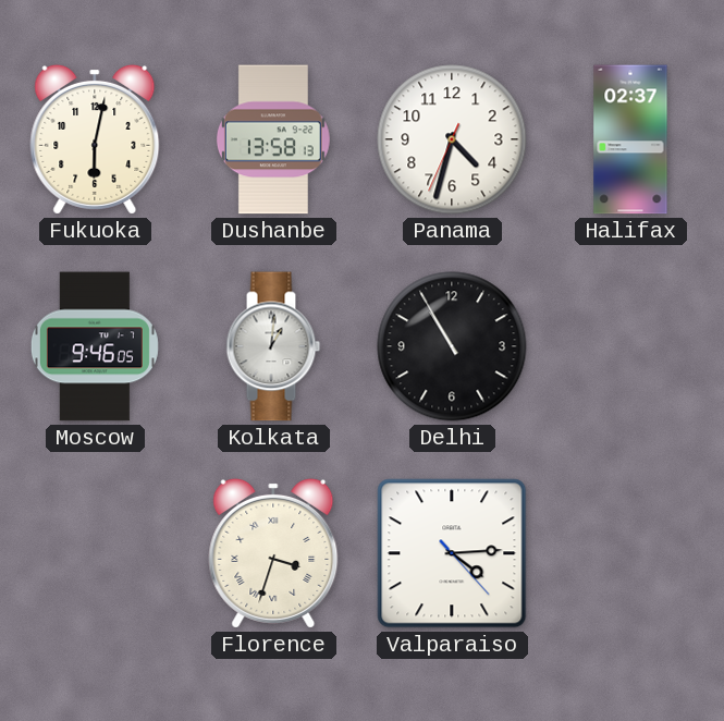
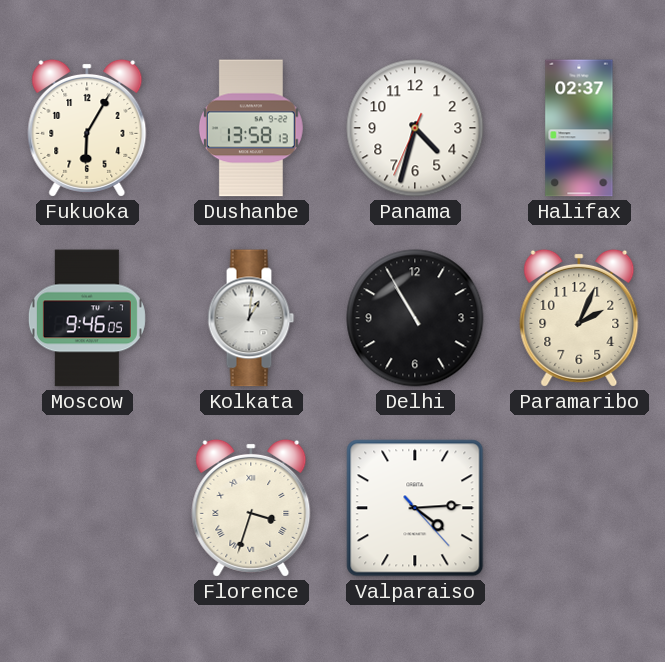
Fukuoka: 6:02 -> 6:05
Paramaribo: none -> 2:04
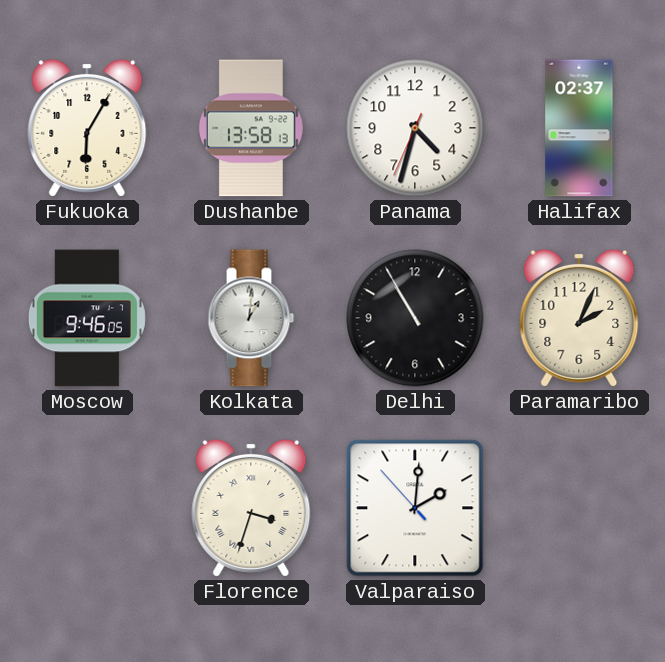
Valparaiso: 4:14 -> 2:00
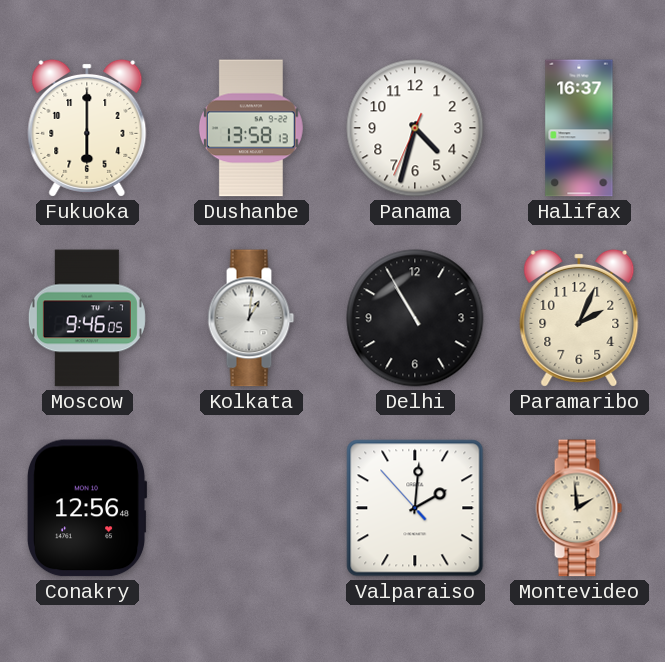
Fukuoka: 6:05 -> 6:00
Halifax: 02:37 -> 16:37
Conakry: none -> 12:56
Florence: 3:33 -> none
Montevideo: none -> 1:59
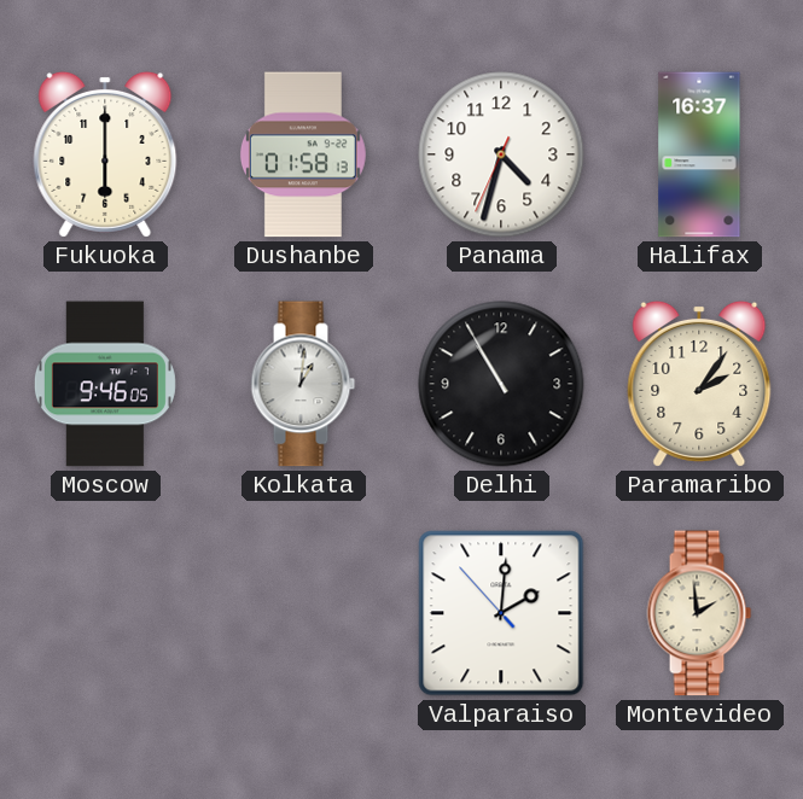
Dushanbe: 13:58 -> 01:58
Paramaribo: 2:04 -> 2:06
Conakry: 12:56 -> none
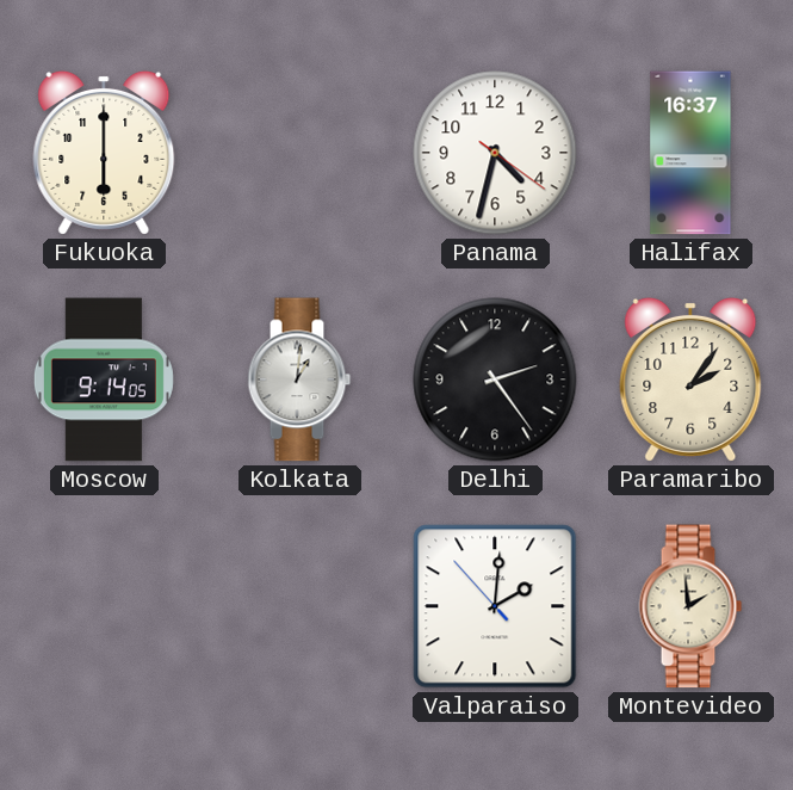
Dushanbe: 01:58 -> none
Panama: 4:32:34 -> 4:32:21
Moscow: 9:46 -> 9:14
Delhi: 10:55 -> 2:24
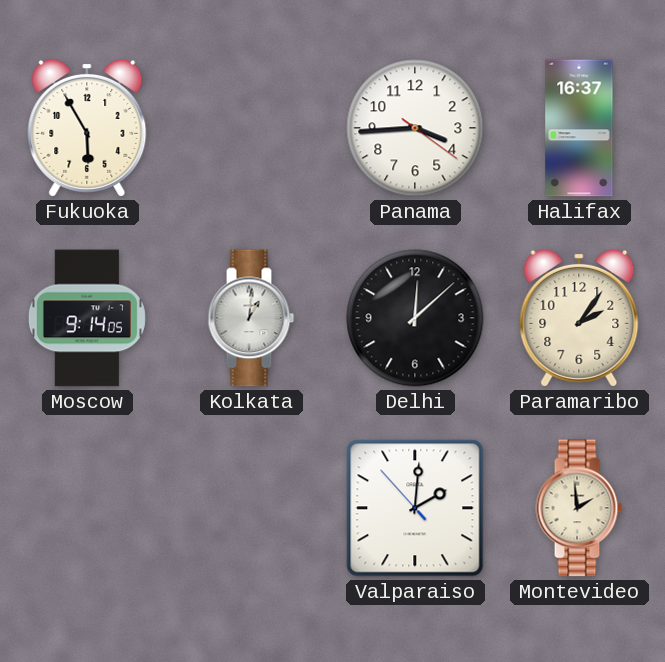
Fukuoka: 6:00 -> 5:55
Panama: 4:32 -> 3:44
Delhi: 2:24 -> 12:08
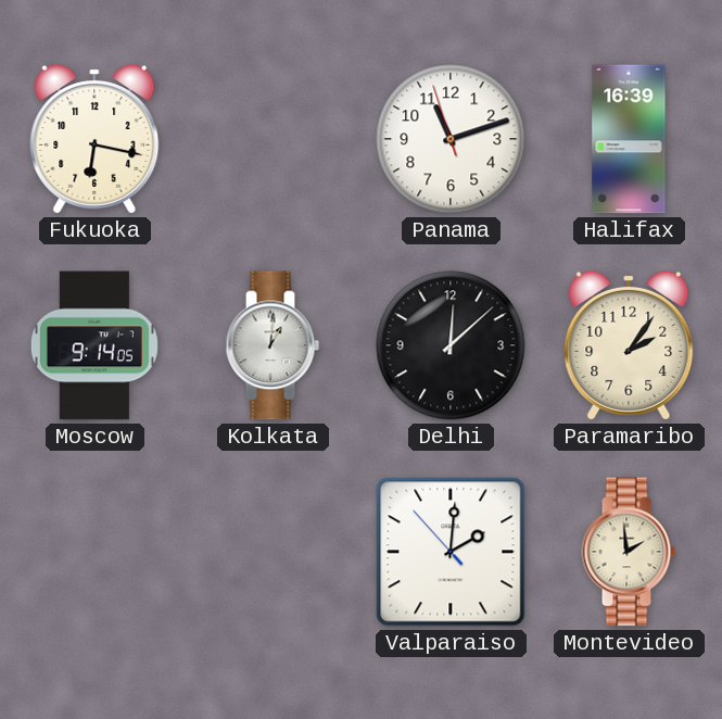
Fukuoka: 5:55 -> 6:17
Panama: 3:44 -> 11:11
Halifax: 16:37 -> 16:39
